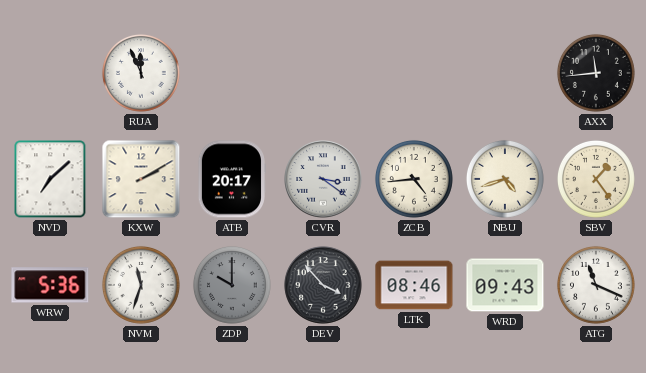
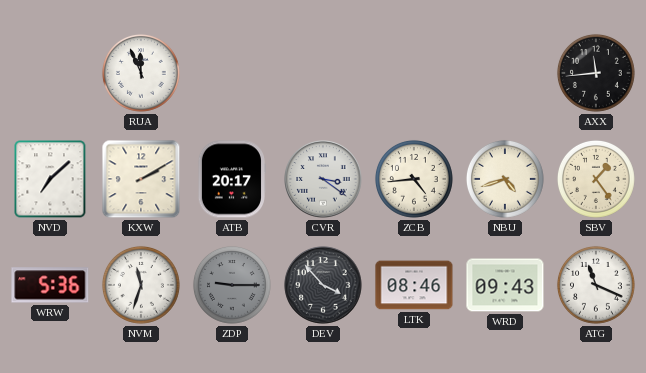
ZDP: 10:00 -> 9:15
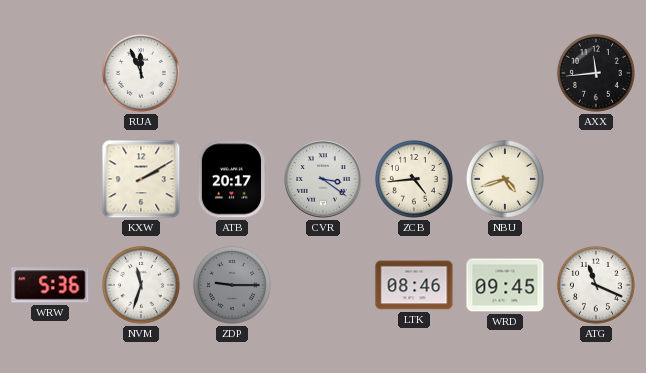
NVD: 7:08 -> none
SBV: 1:24 -> none
DEV: 3:53 -> none
WRD: 09:43 -> 09:45
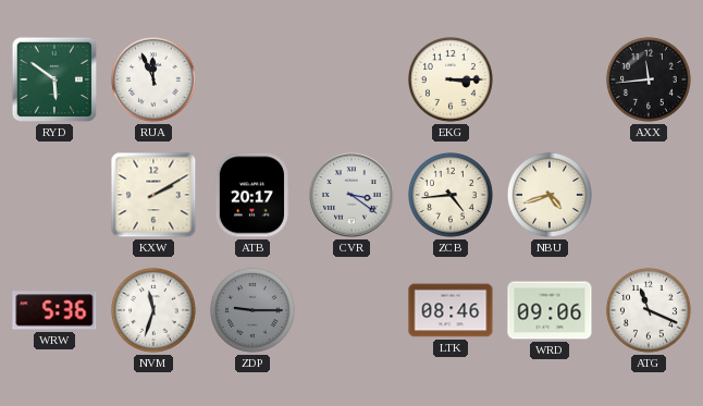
RYD: none -> 5:51
EKG: none -> 3:15
WRD: 09:45 -> 09:06
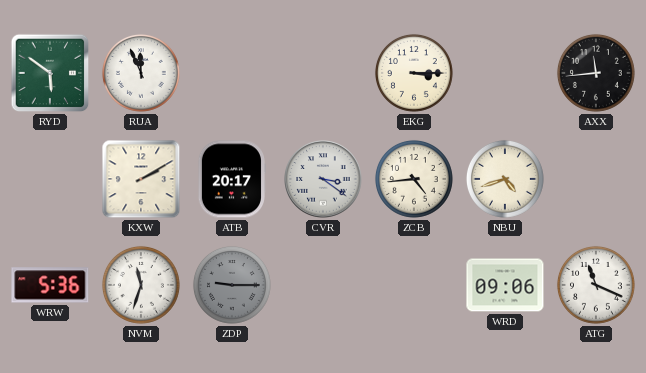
LTK: 08:46 -> none
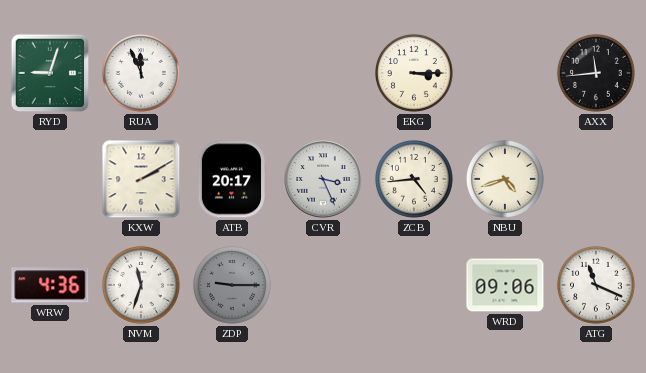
RYD: 5:51 -> 9:03
CVR: 3:21 -> 3:26
WRW: 5:36 -> 4:36
